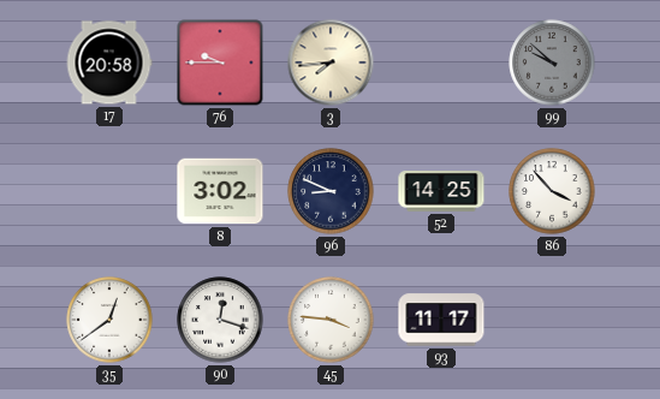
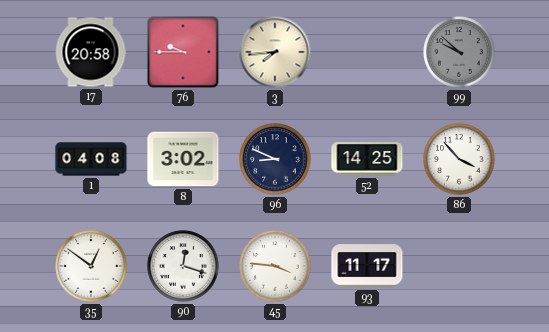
1: none -> 04:08
35: 12:39 -> 12:51
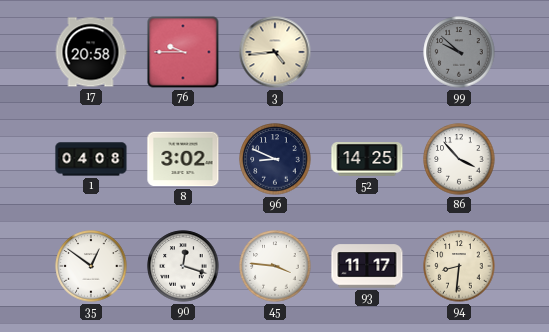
3: 7:44 -> 4:44
94: none -> 8:31
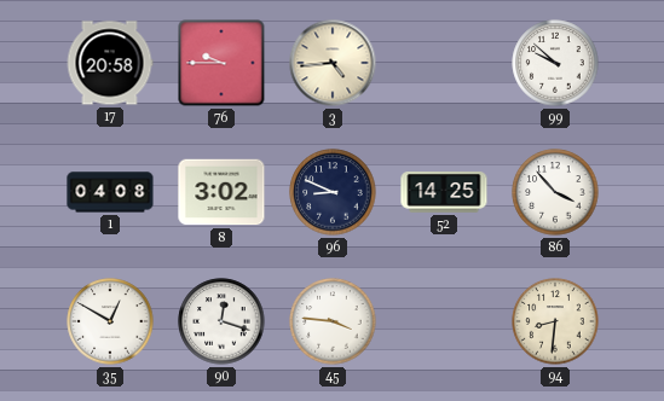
99 dial: grey -> white
35: 12:51 -> 12:50
93: 11:17 -> none
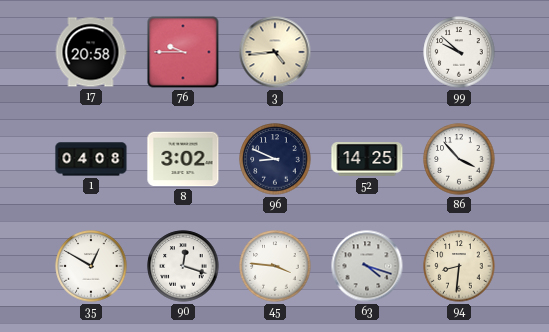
63: none -> 4:18
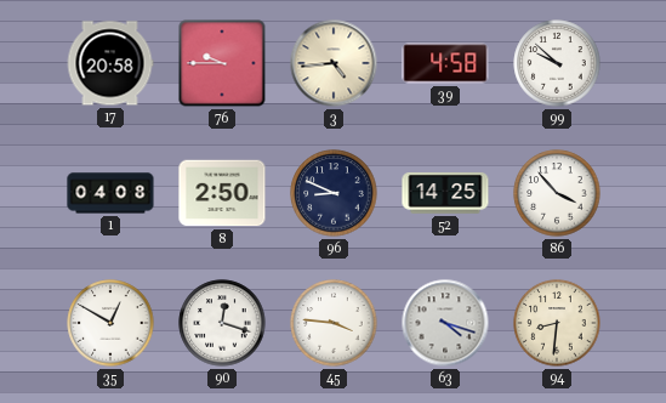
39: none -> 4:58
8: 3:02 -> 2:50
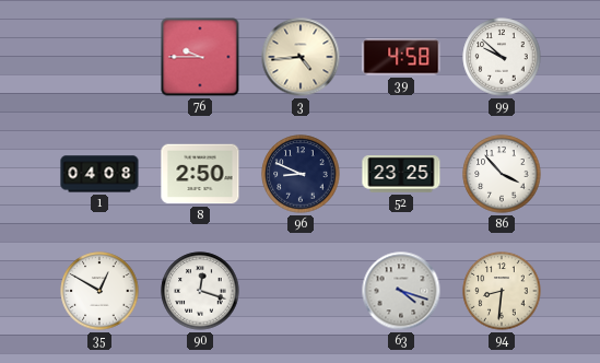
17: 20:58 -> none
52: 14:25 -> 23:25
45: 3:46 -> none
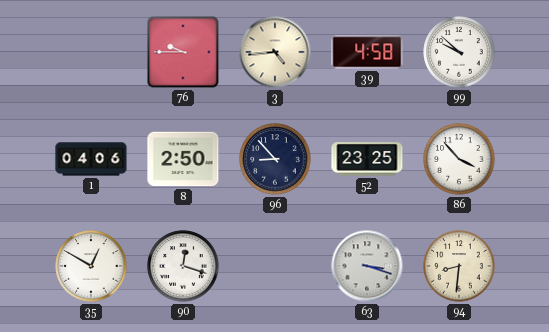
1: 04:08 -> 04:06
96: 8:49 -> 8:53
63: 4:18 -> 3:18
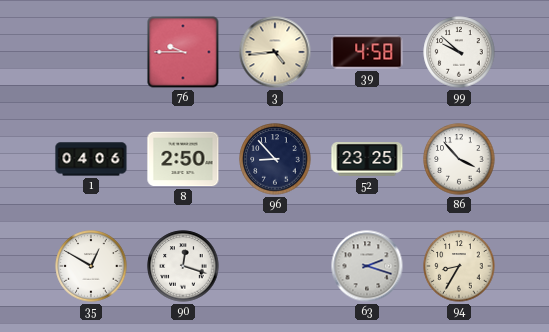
63: 3:18 -> 2:18
94: 8:31 -> 8:35
